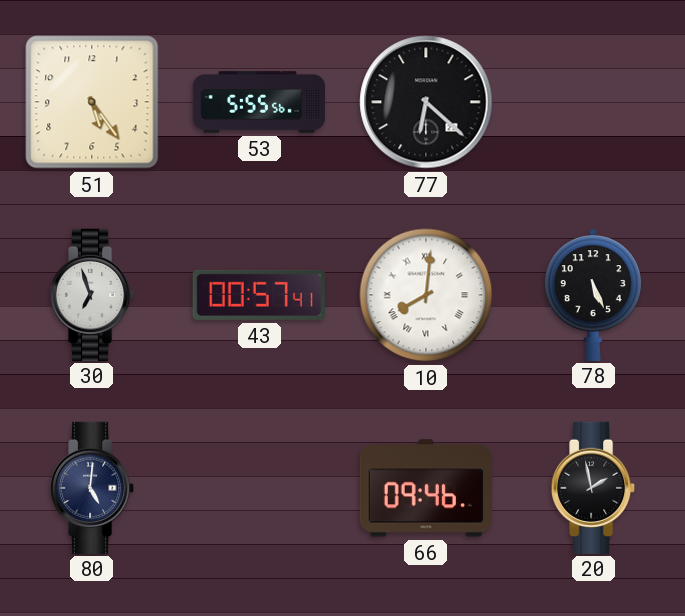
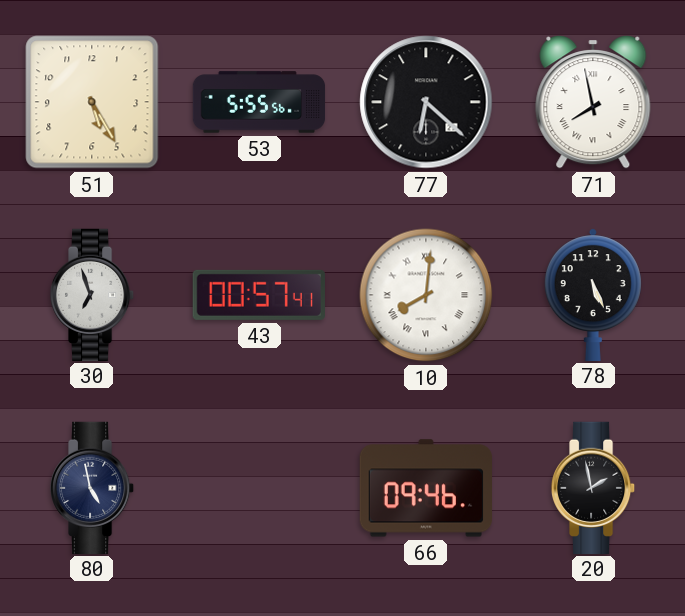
51: 5:24 -> 5:25
71: none -> 7:58
80: 5:01 -> 4:58
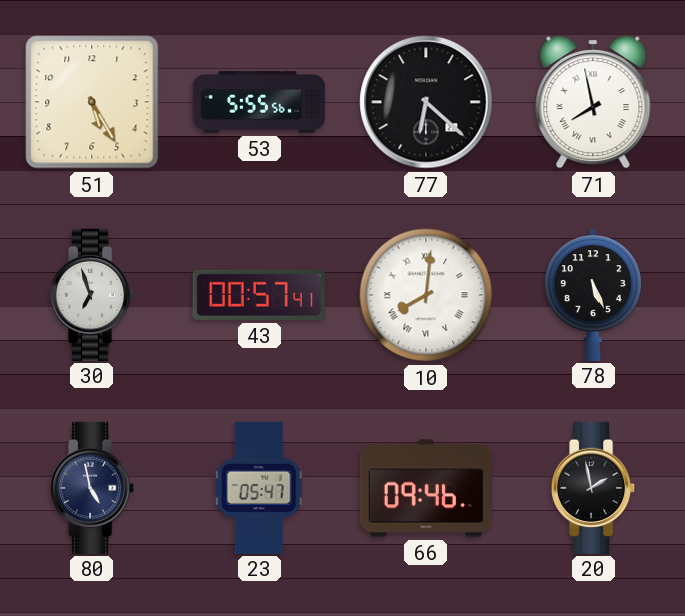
23: none -> 05:47
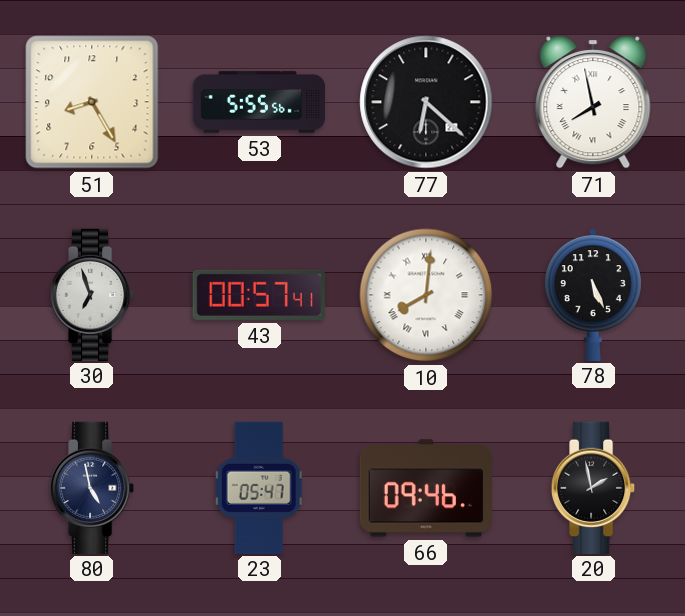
51: 5:25 -> 8:25
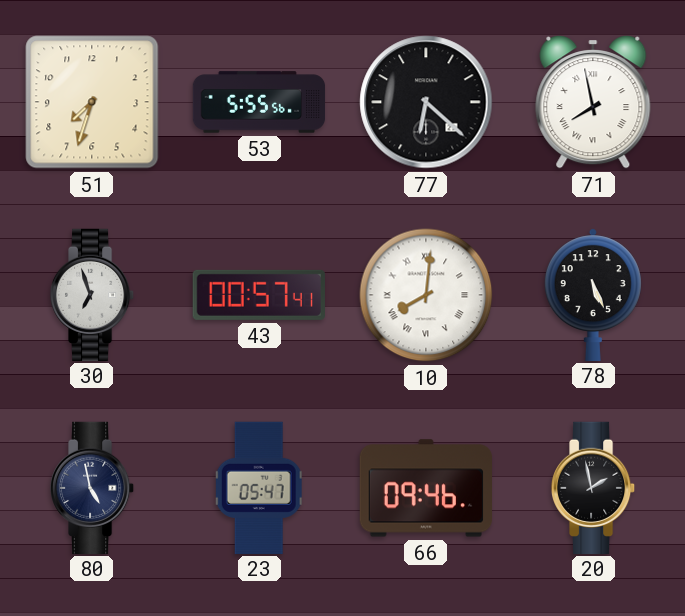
51: 8:25 -> 7:33
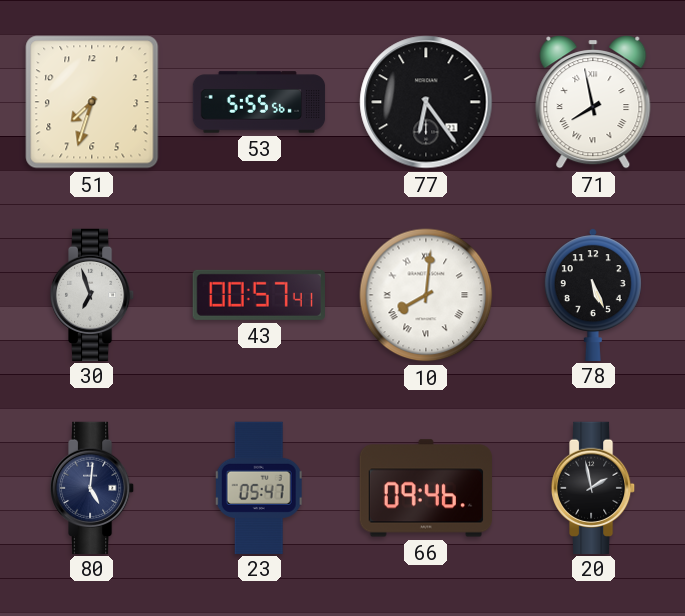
77: 6:22 -> 6:24
80: 4:58 -> 5:01
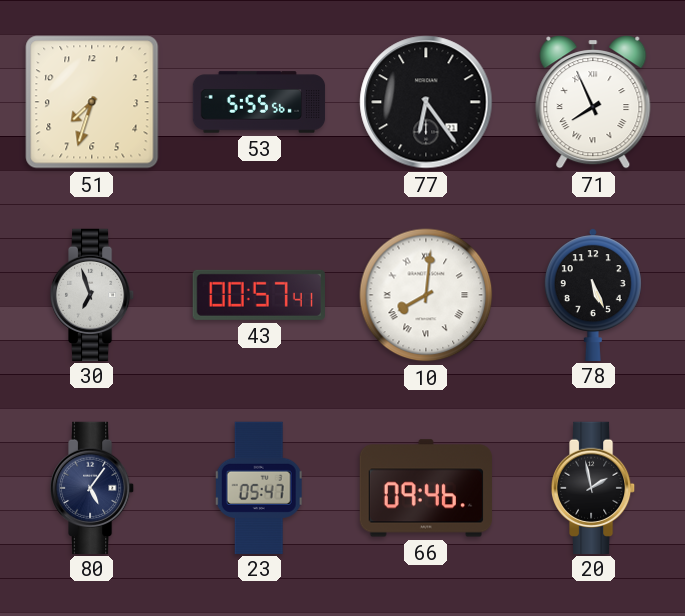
71: 7:58 -> 7:56
80: 5:01 -> 5:06
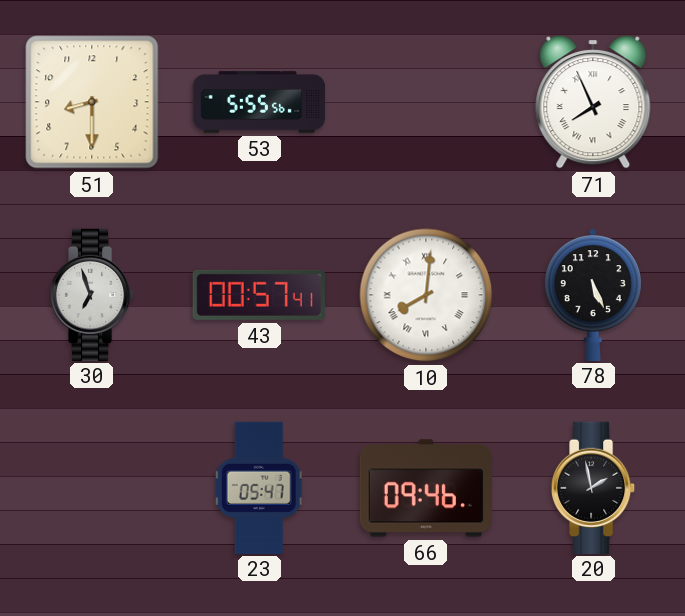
51: 7:33 -> 8:30
77: 6:24 -> none
80: 5:06 -> none
